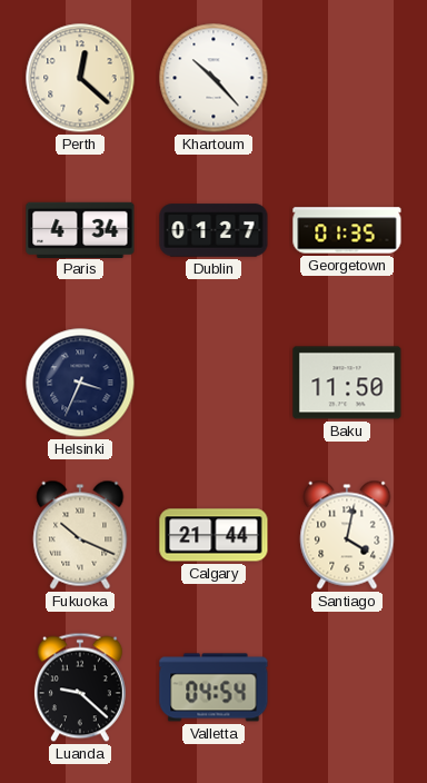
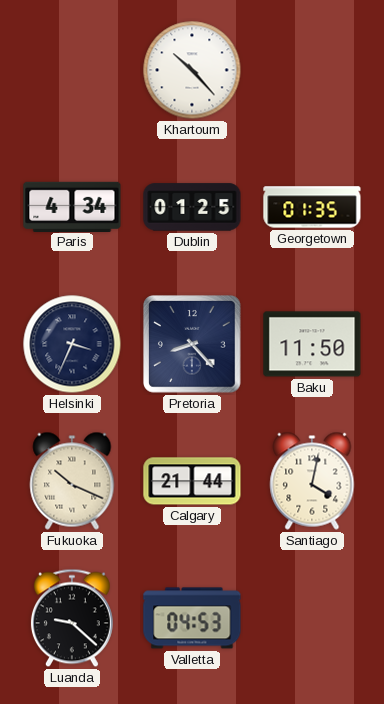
Perth: 12:22 -> none
Dublin: 01:27 -> 01:25
Pretoria: none -> 8:23
Valletta: 04:54 -> 04:53
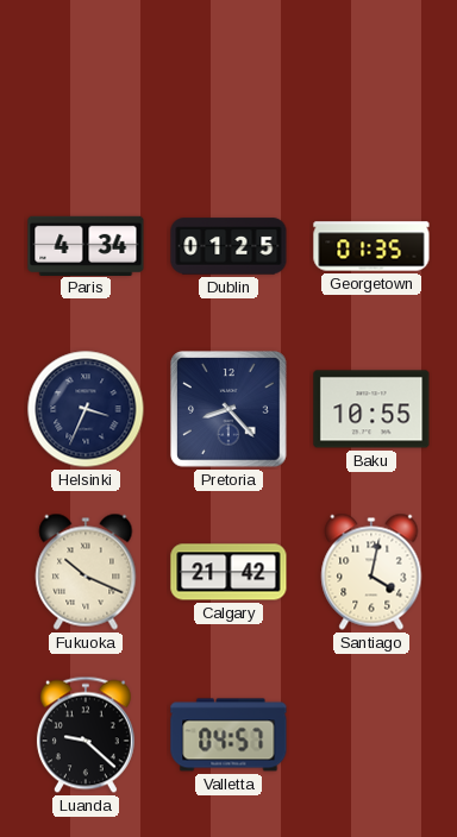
Khartoum: 10:23 -> none
Baku: 11:50 -> 10:55
Calgary: 21:44 -> 21:42
Valletta: 04:53 -> 04:57
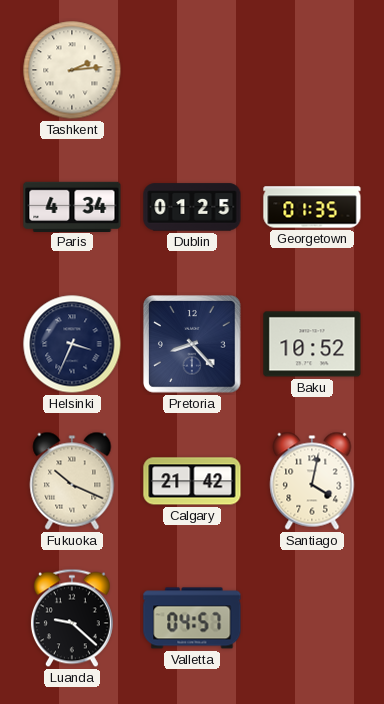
Tashkent: none -> 2:14
Baku: 10:55 -> 10:52
